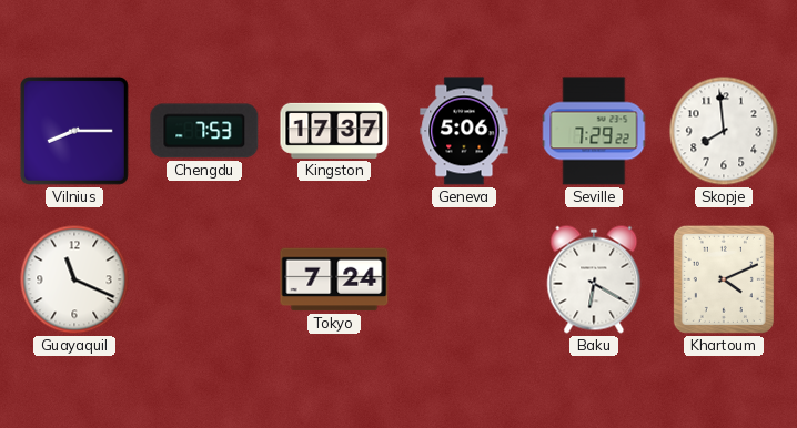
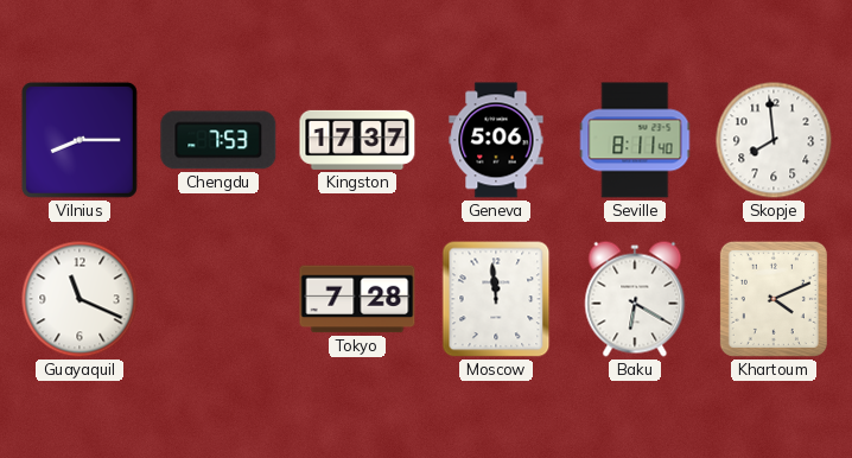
Seville: 7:29 -> 8:11
Tokyo: 7:24 -> 7:28
Moscow: none -> 11:59
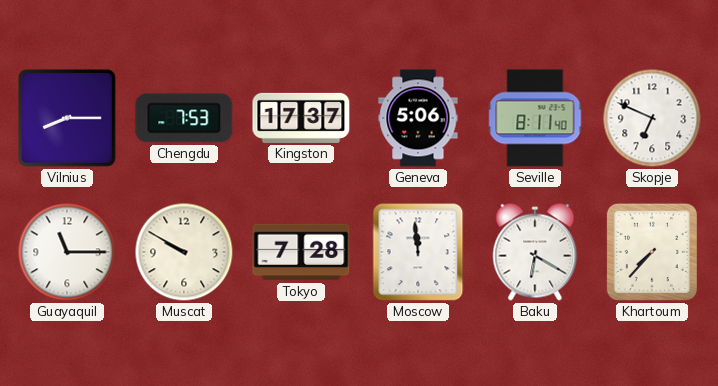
Skopje: 7:59 -> 6:49
Guayaquil: 11:19 -> 11:15
Muscat: none -> 9:50
Khartoum: 4:11 -> 7:37
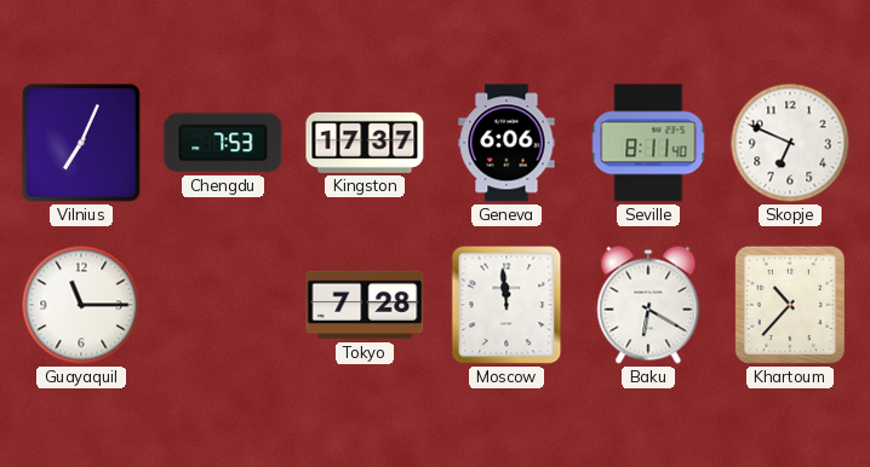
Vilnius: 8:15 -> 7:04
Geneva: 5:06 -> 6:06
Muscat: 9:50 -> none
Khartoum: 7:37 -> 10:37
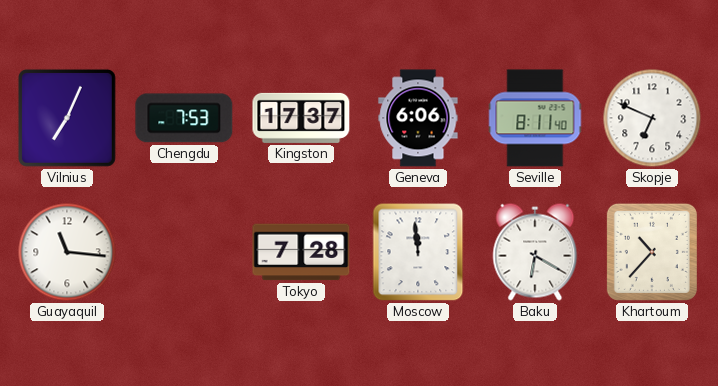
Guayaquil: 11:15 -> 11:16
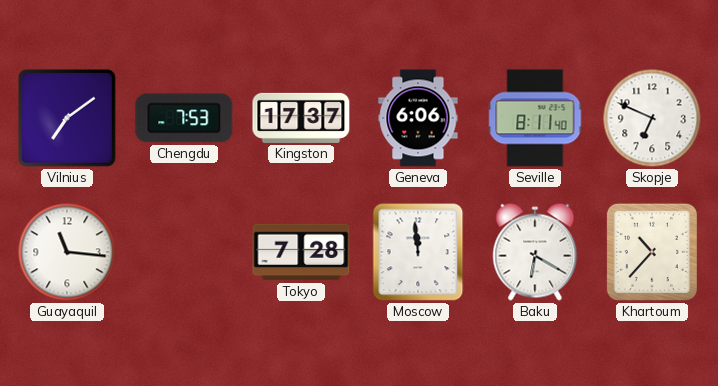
Vilnius: 7:04 -> 7:09
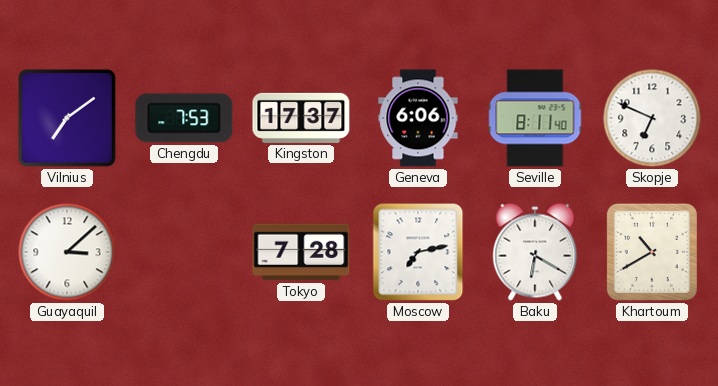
Guayaquil: 11:16 -> 3:08
Moscow: 11:59 -> 7:13
Khartoum: 10:37 -> 10:40
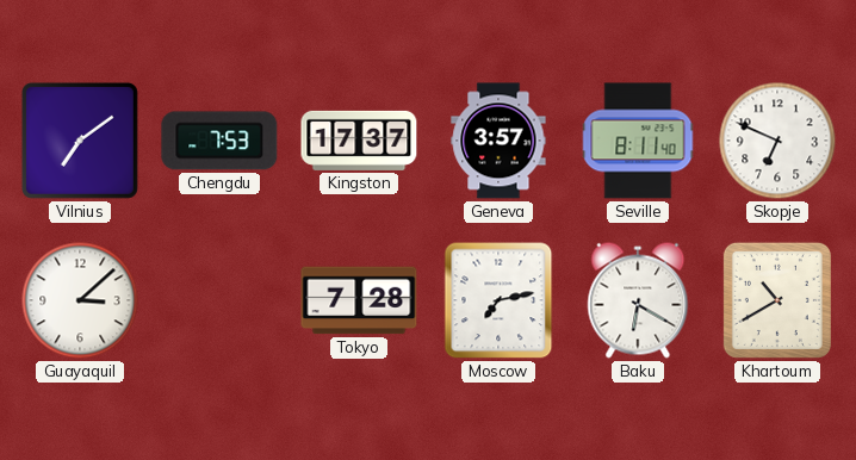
Geneva: 6:06 -> 3:57
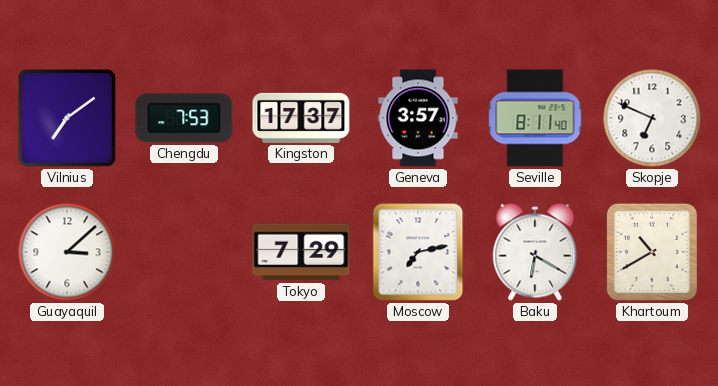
Tokyo: 7:28 -> 7:29
